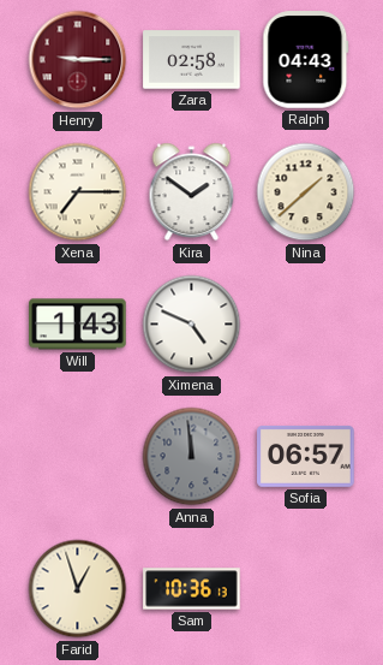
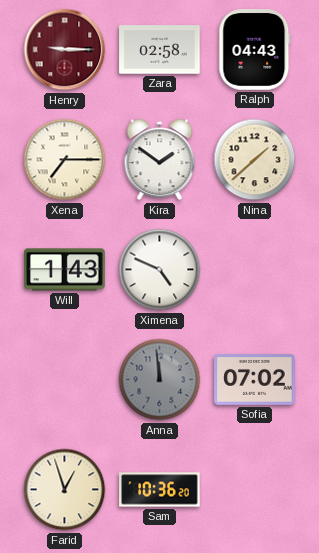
Sofia: 06:57 -> 07:02
Sam: 10:36:13 -> 10:36:20
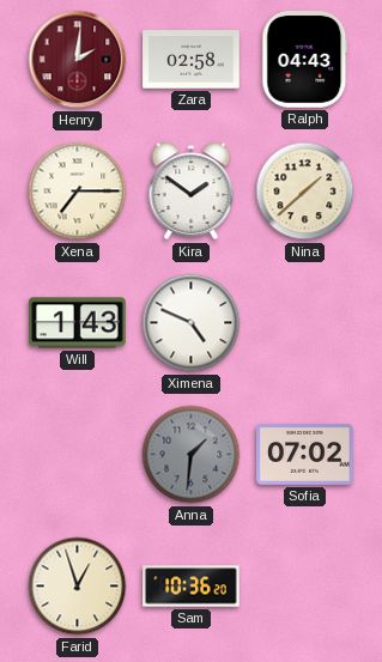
Henry: 9:15 -> 2:01
Anna: 11:59 -> 1:31
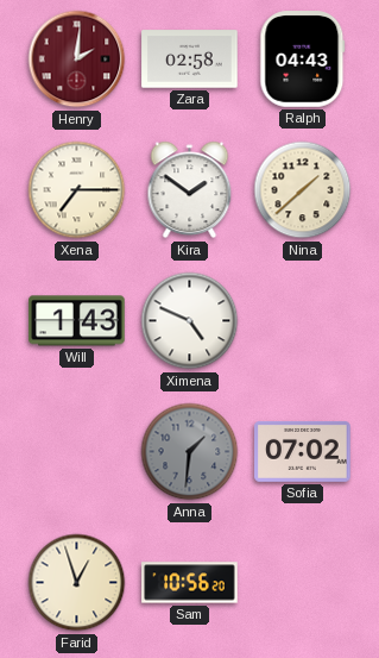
Sam: 10:36 -> 10:56
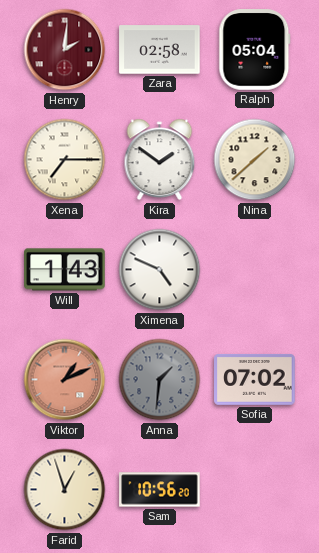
Ralph: 04:43 -> 05:04
Viktor: none -> 1:11
